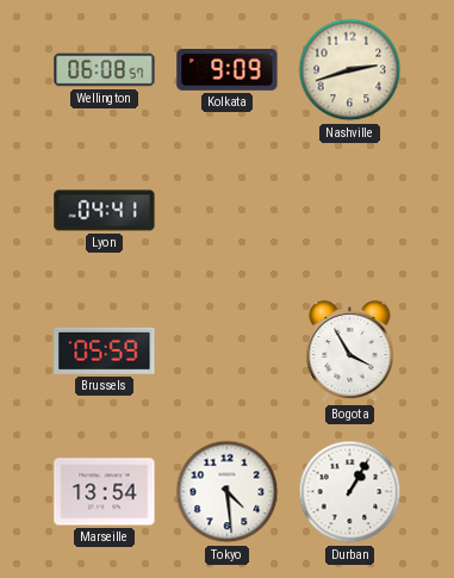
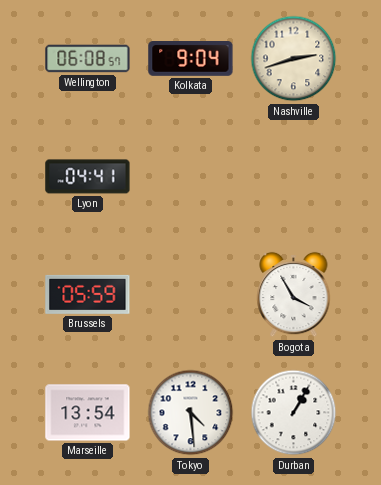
Kolkata: 9:09 -> 9:04
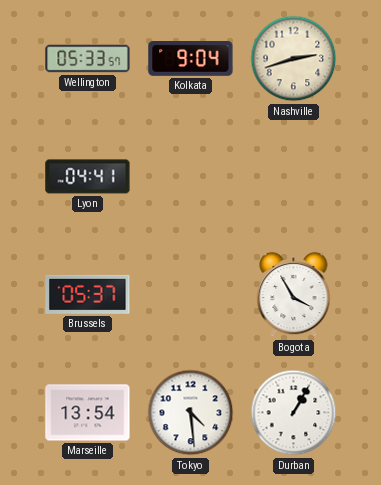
Wellington: 06:08 -> 05:33
Brussels: 05:59 -> 05:37
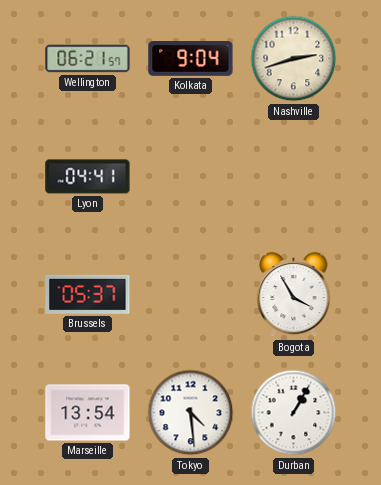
Wellington: 05:33 -> 06:21
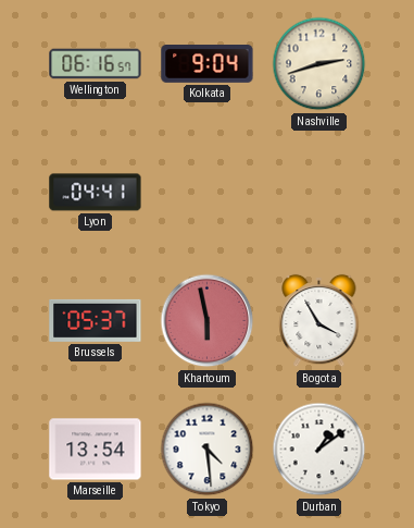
Wellington: 06:21 -> 06:16
Khartoum: none -> 5:58
Durban: 1:05 -> 1:09
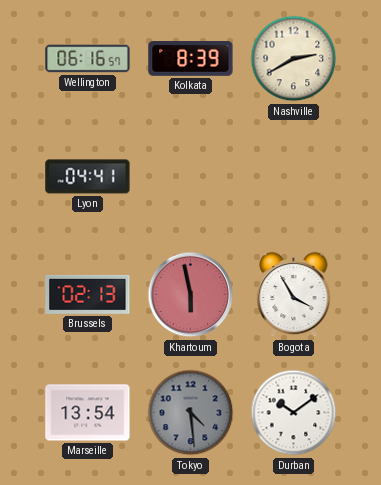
Kolkata: 9:04 -> 8:39
Nashville: 2:42 -> 2:40
Brussels: 05:37 -> 02:13
Tokyo dial: white -> grey
Durban: 1:09 -> 10:09
